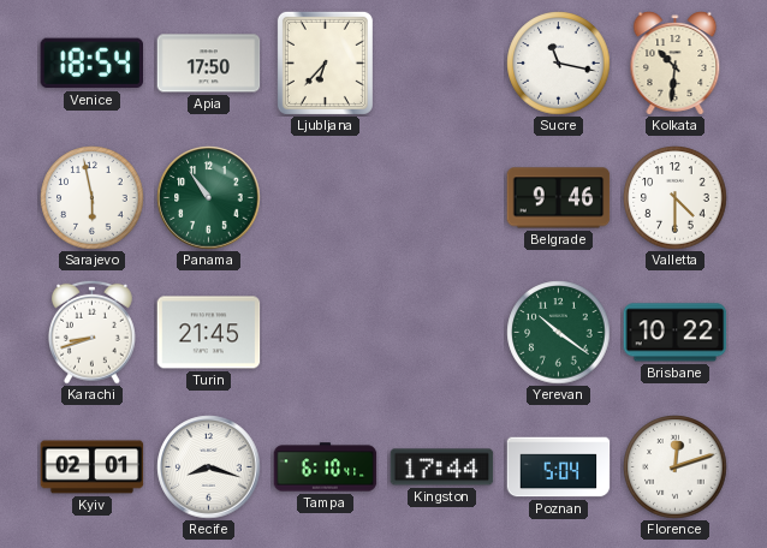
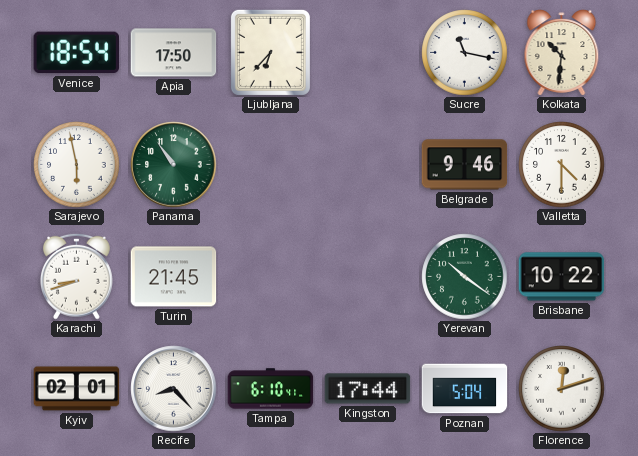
Recife: 8:18 -> 8:23
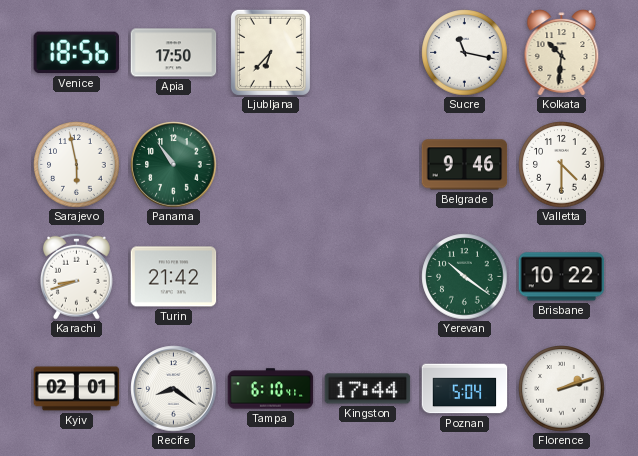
Venice: 18:54 -> 18:56
Turin: 21:45 -> 21:42
Recife: 8:23 -> 8:21
Florence: 12:12 -> 2:12
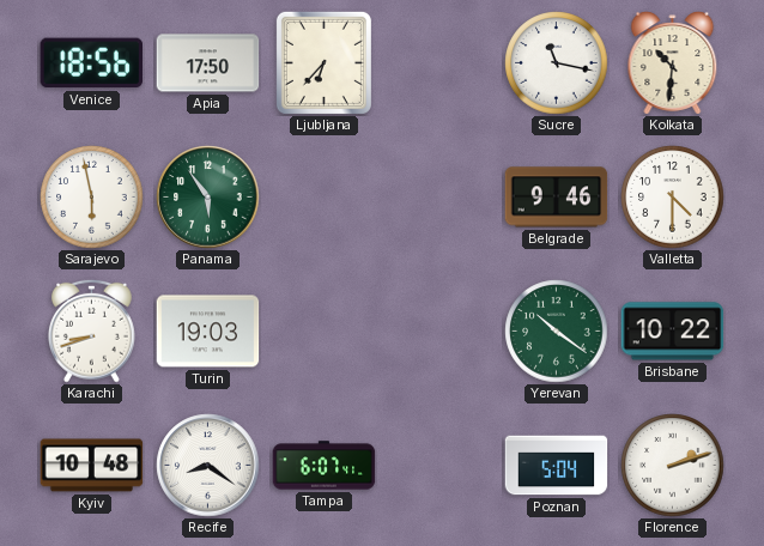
Panama: 10:54 -> 5:54
Turin: 21:42 -> 19:03
Kyiv: 02:01 -> 10:48
Tampa: 6:10 -> 6:07
Kingston: 17:44 -> none
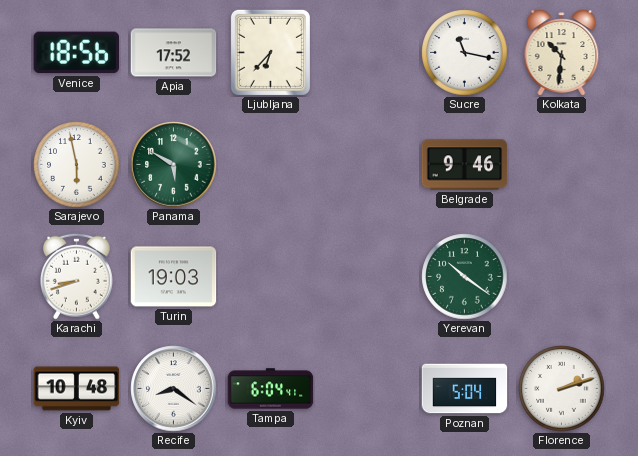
Apia: 17:50 -> 17:52
Panama: 5:54 -> 5:50
Valletta: 4:30 -> none
Brisbane: 10:22 -> none
Tampa: 6:07 -> 6:04
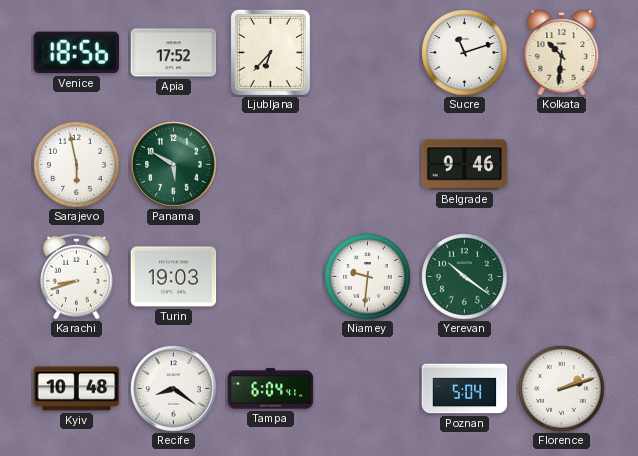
Sucre: 11:17 -> 11:12
Niamey: none -> 9:31
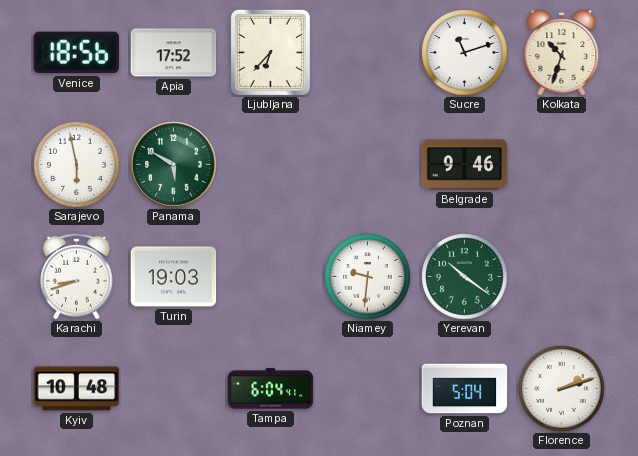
Kolkata: 10:31 -> 10:33
Recife: 8:21 -> none
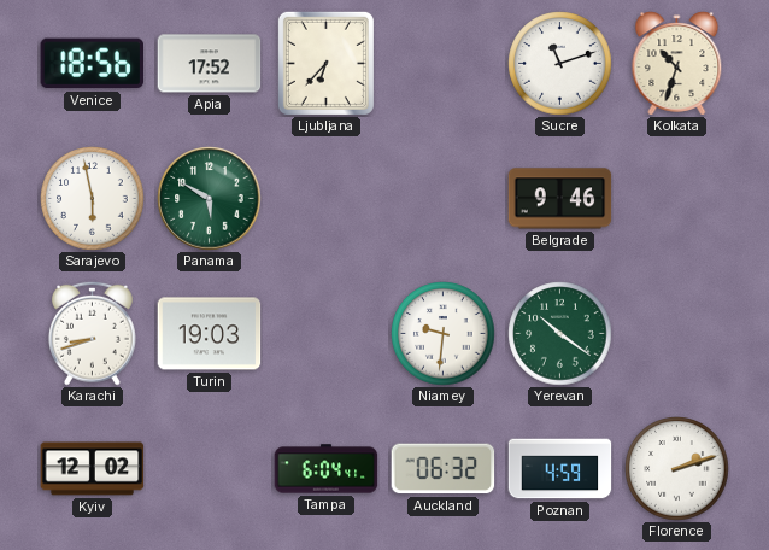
Kyiv: 10:48 -> 12:02
Auckland: none -> 06:32
Poznan: 5:04 -> 4:59
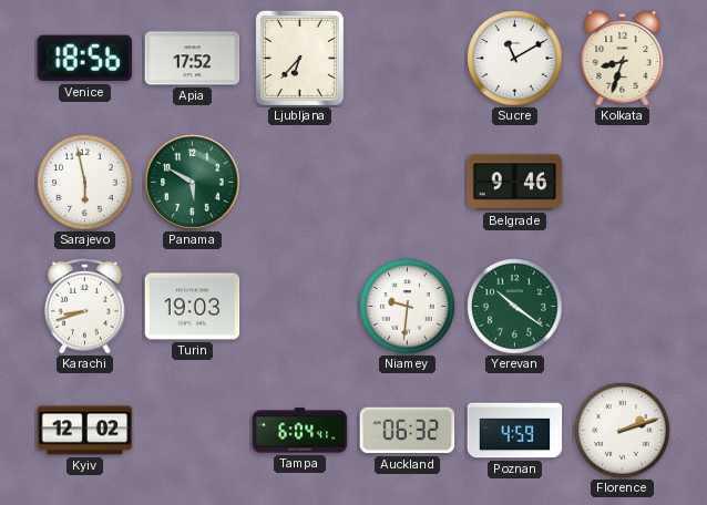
Sucre: 11:12 -> 11:10
Kolkata: 10:33 -> 8:33
